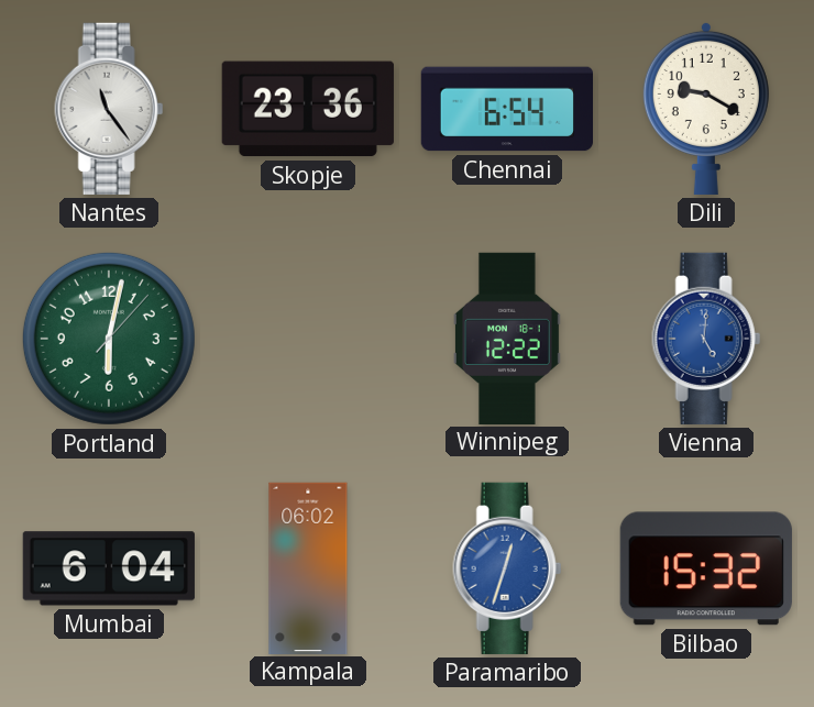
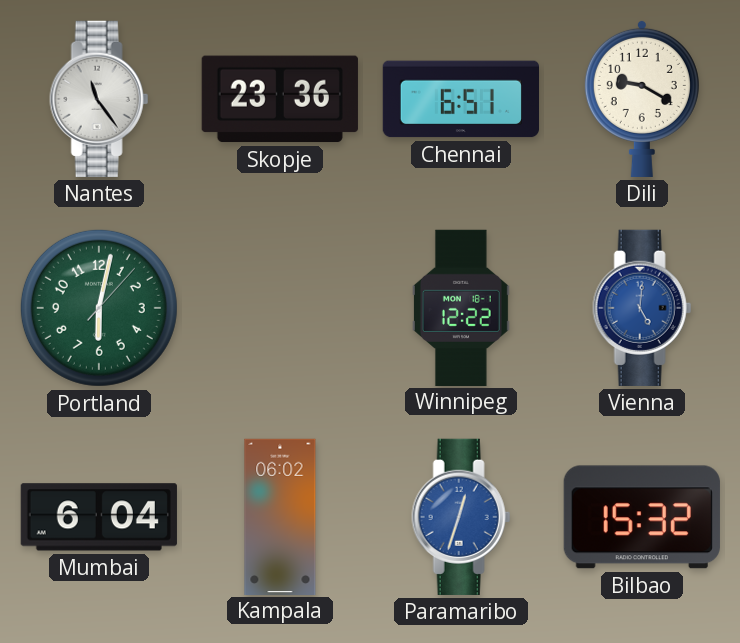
Chennai: 6:54 -> 6:51
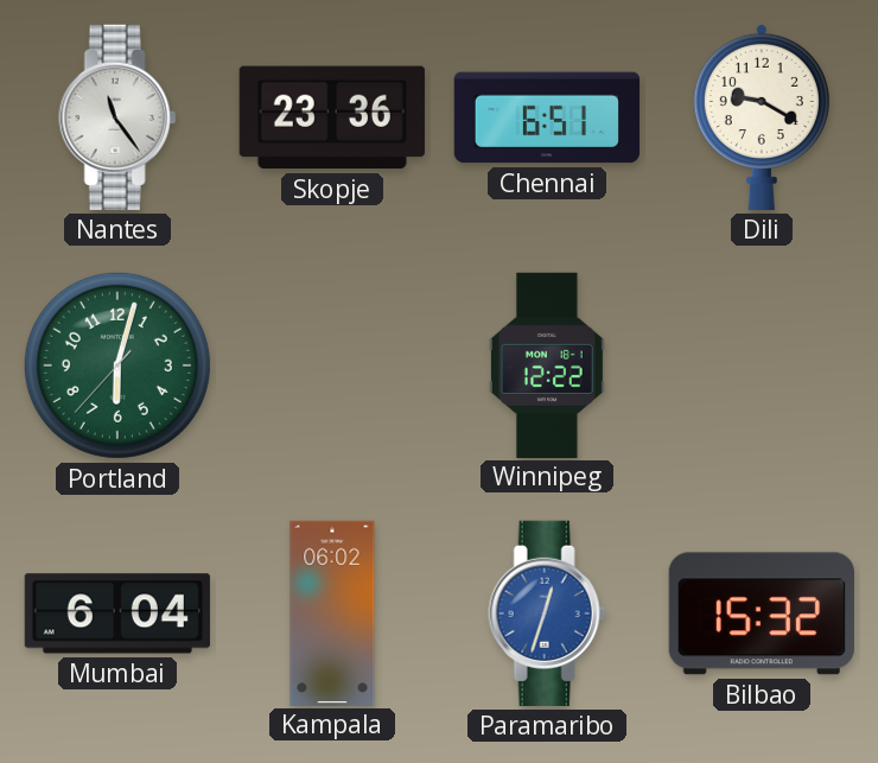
Portland: 6:02:07 -> 6:02:37
Vienna: 5:01 -> none
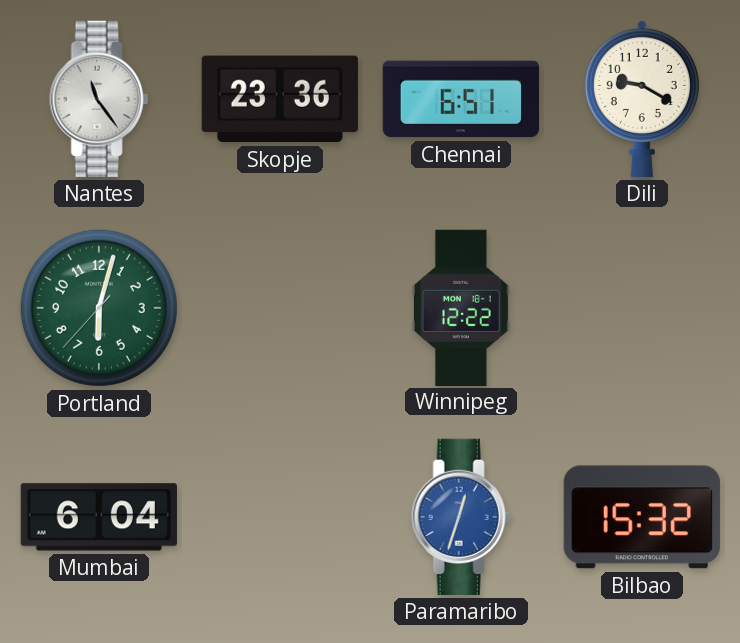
Kampala: 06:02 -> none
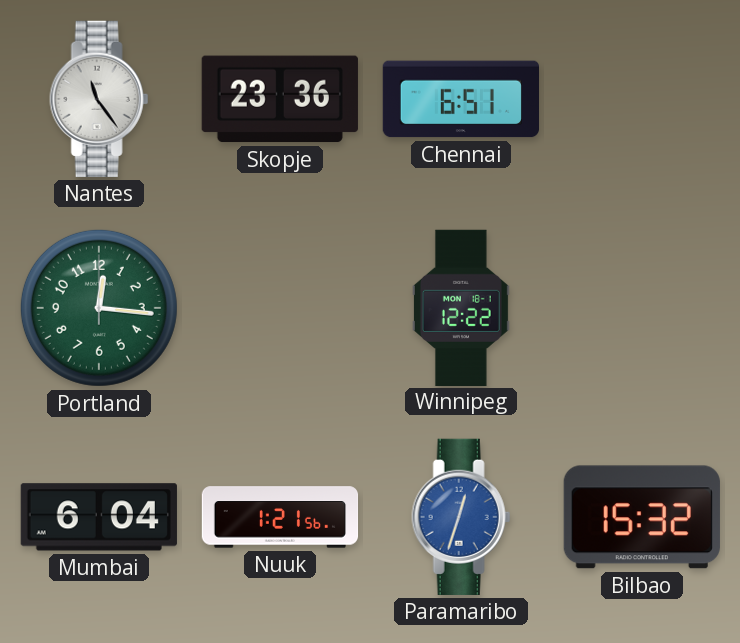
Dili: 9:20 -> none
Portland: 6:02 -> 12:16
Nuuk: none -> 1:21
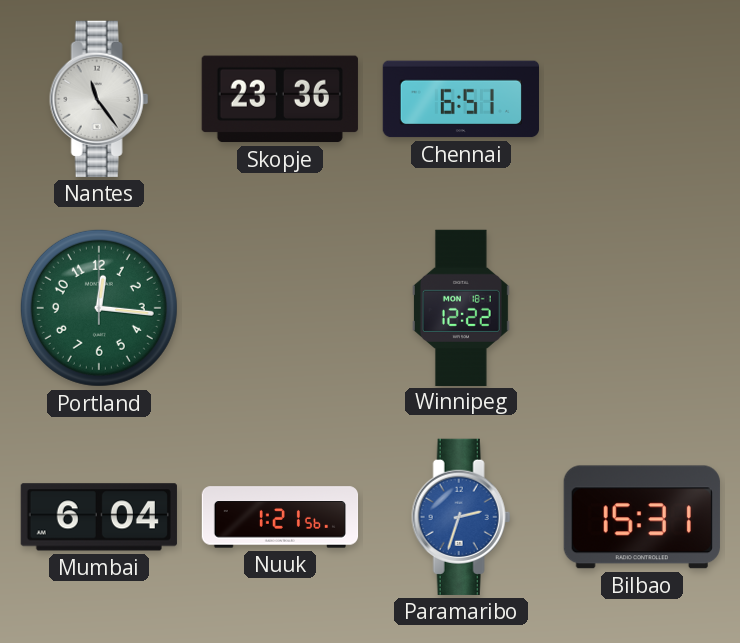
Paramaribo: 12:33 -> 2:33
Bilbao: 15:32 -> 15:31
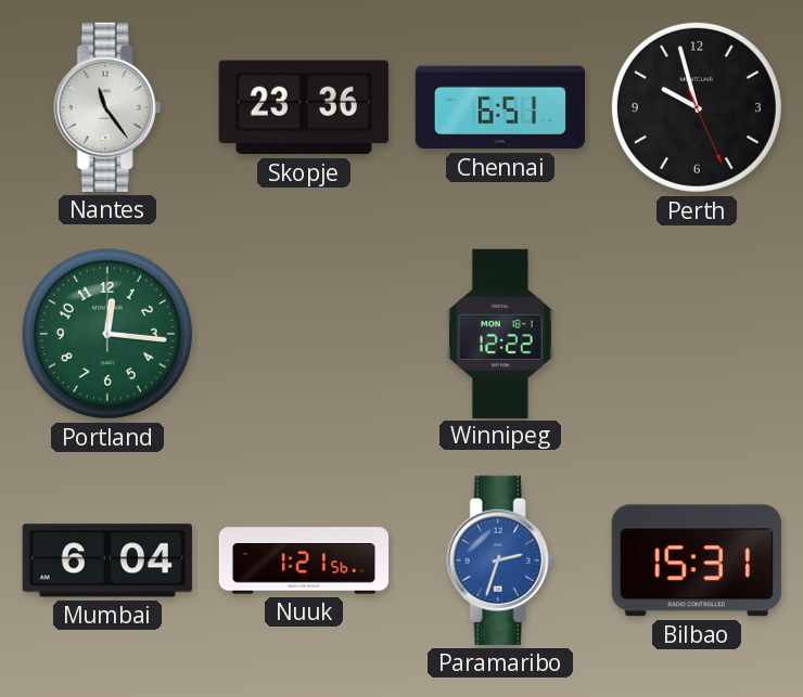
Perth: none -> 9:57
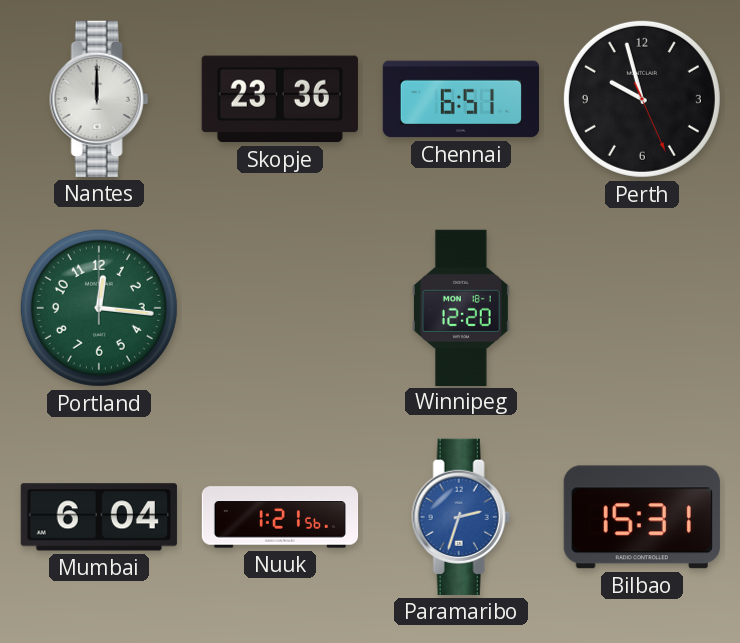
Nantes: 11:24 -> 12:00
Winnipeg: 12:22 -> 12:20
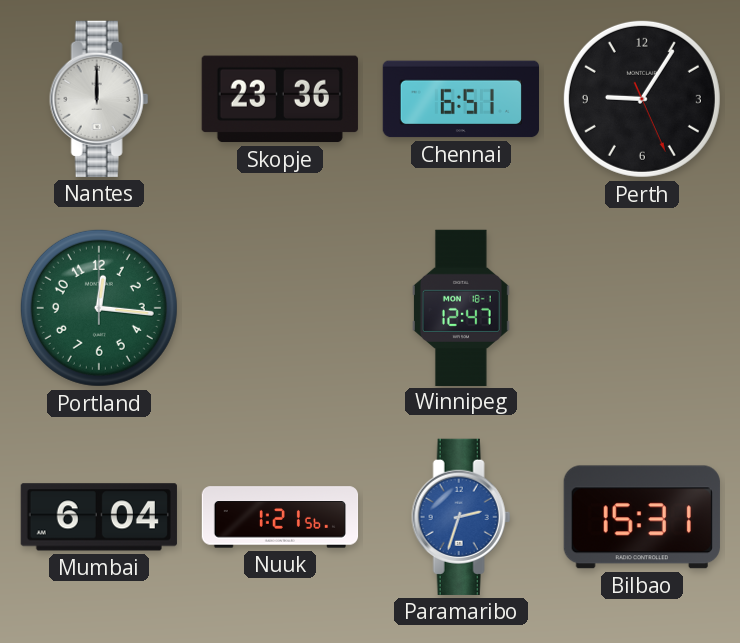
Perth: 9:57 -> 9:05
Winnipeg: 12:20 -> 12:47
